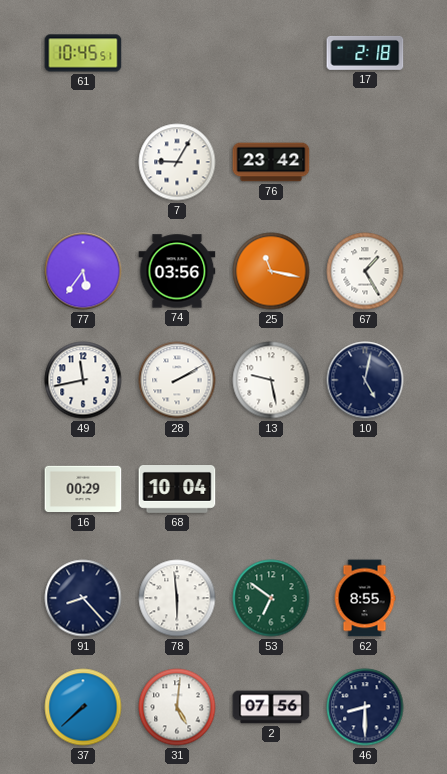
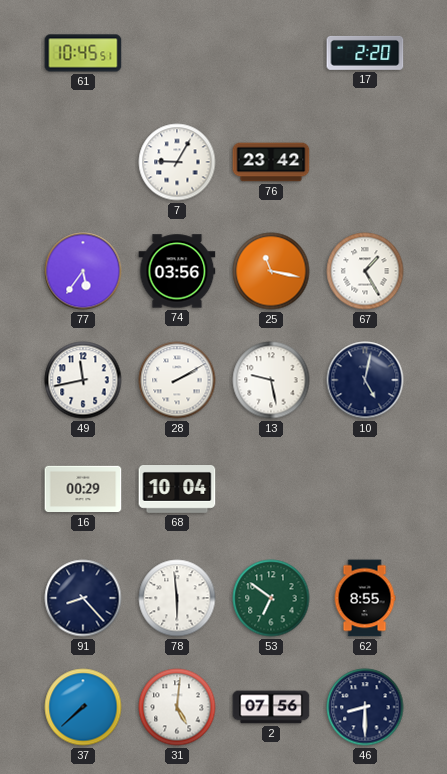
17: 2:18 -> 2:20
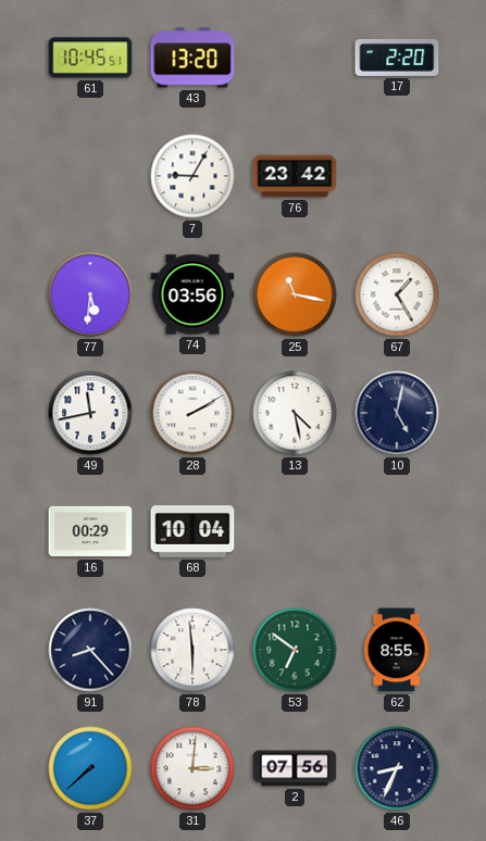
43: none -> 13:20
77: 5:36 -> 5:31
13: 9:28 -> 4:28
31: 5:01 -> 3:01
46: 8:30 -> 8:34
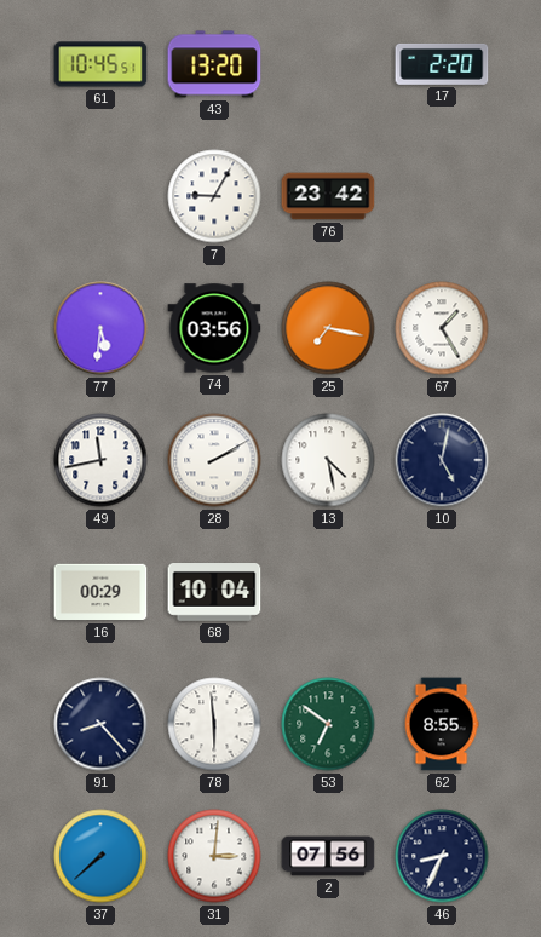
25: 11:17 -> 7:17
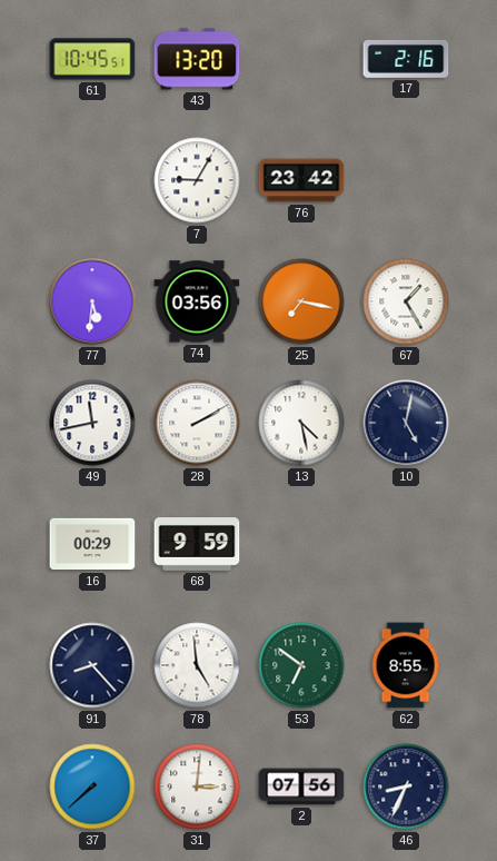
17: 2:20 -> 2:16
68: 10:04 -> 9:59
78: 5:59 -> 4:59
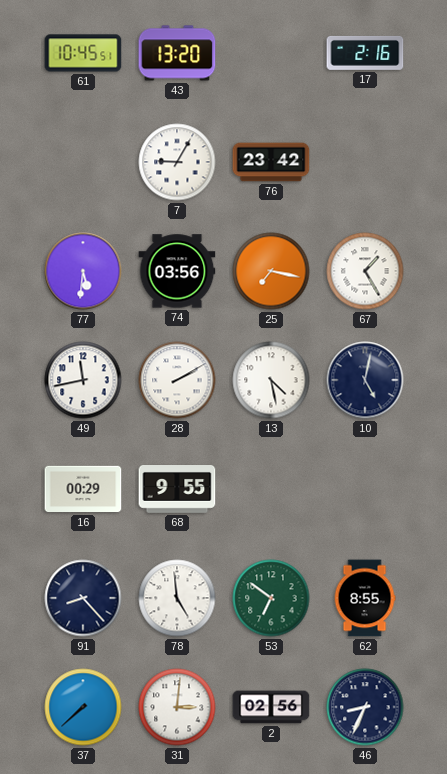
68: 9:59 -> 9:55
2: 07:56 -> 02:56
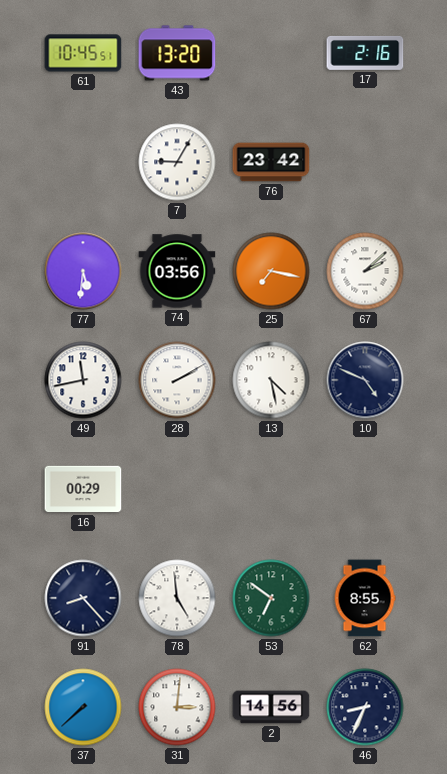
67: 1:25 -> 2:08
10: 5:02 -> 4:49
68: 9:55 -> none
2: 02:56 -> 14:56
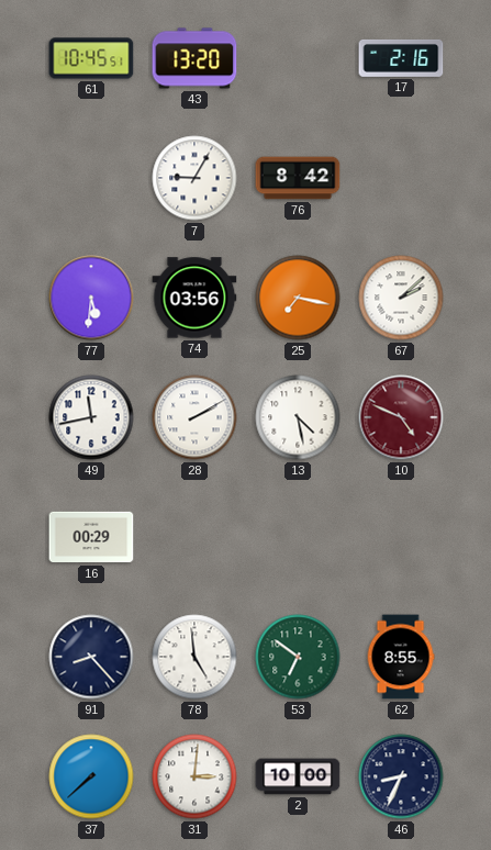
76: 23:42 -> 8:42
10 dial: navy -> burgundy
2: 14:56 -> 10:00
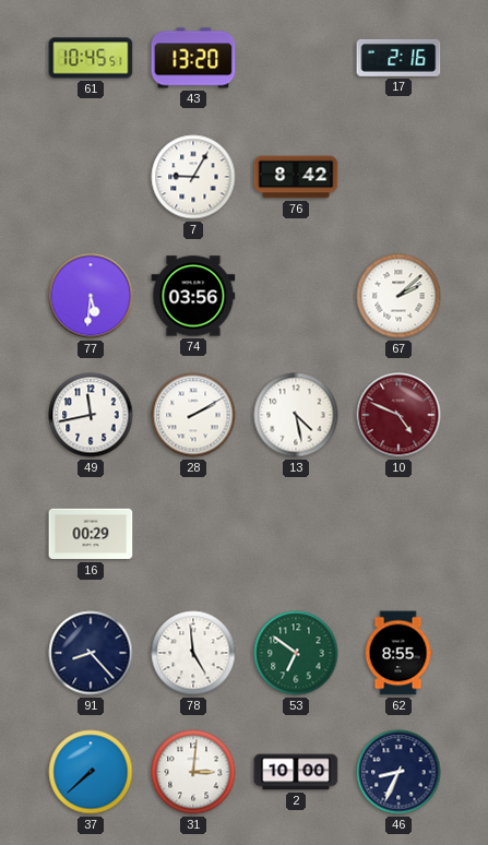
25: 7:17 -> none
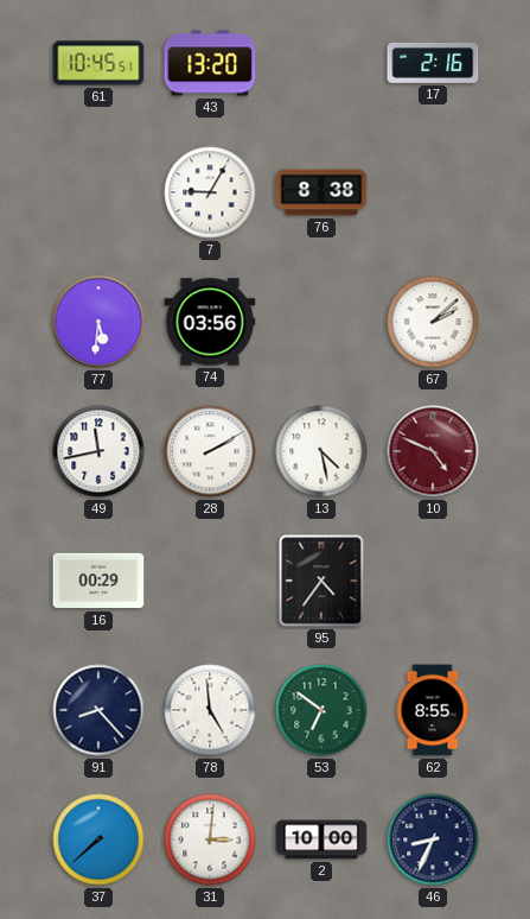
76: 8:42 -> 8:38
95: none -> 4:36
